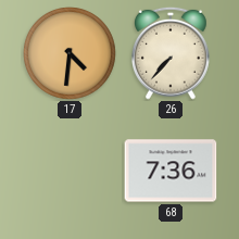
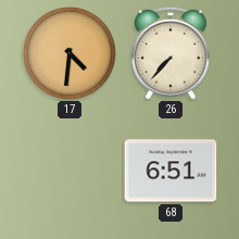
68: 7:36 -> 6:51
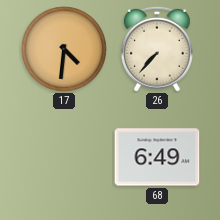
68: 6:51 -> 6:49
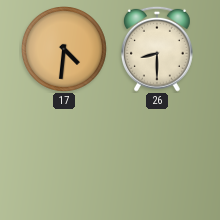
26: 7:37 -> 8:30
68: 6:49 -> none
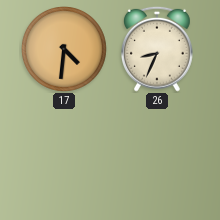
26: 8:30 -> 8:34
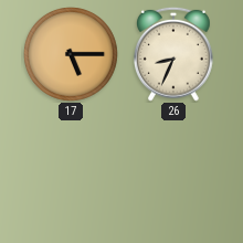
17: 4:31 -> 5:15
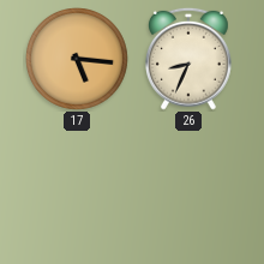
17: 5:15 -> 5:16
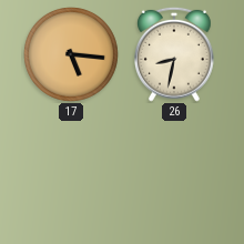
26: 8:34 -> 8:32
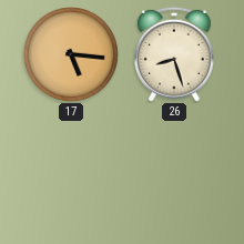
26: 8:32 -> 8:27
